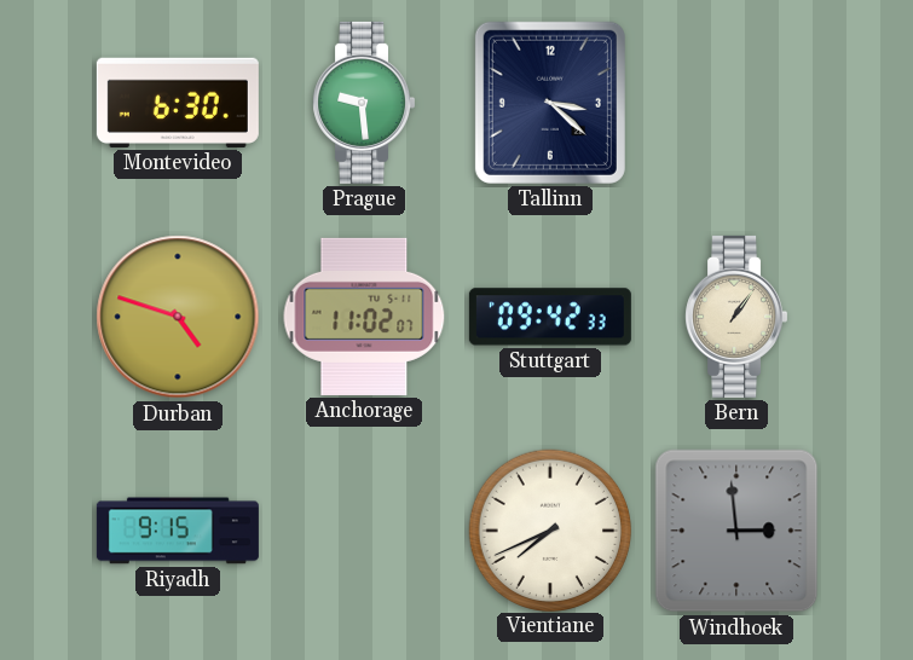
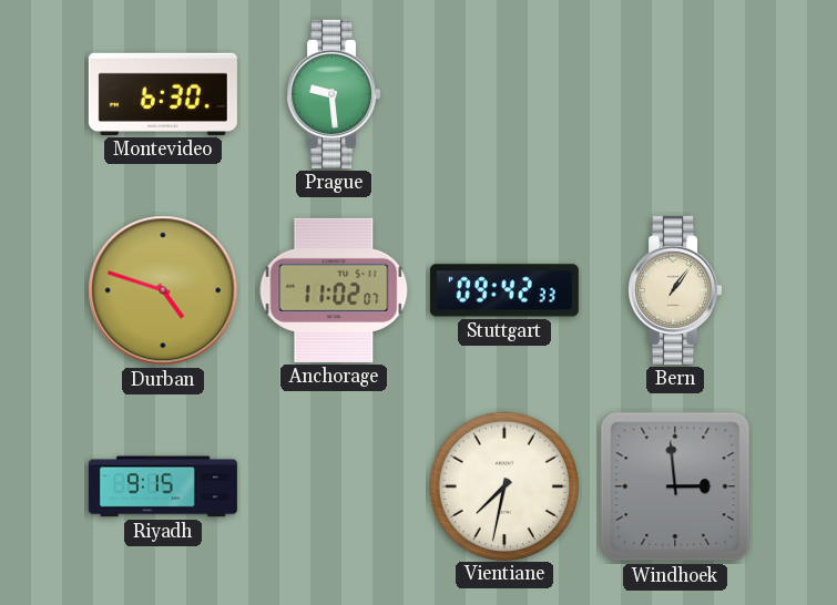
Tallinn: 3:22 -> none
Vientiane: 7:41 -> 7:32
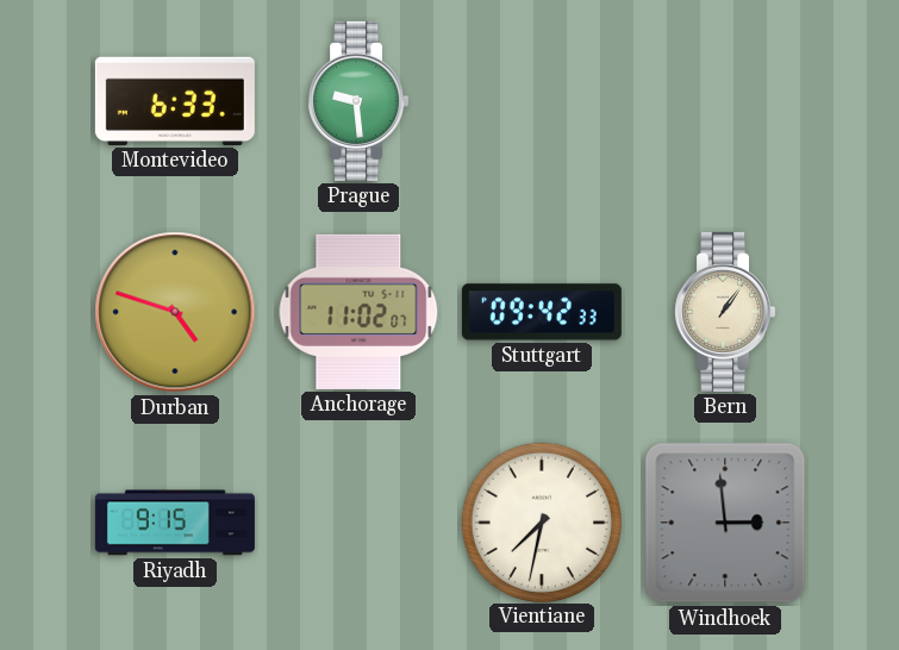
Montevideo: 6:30 -> 6:33
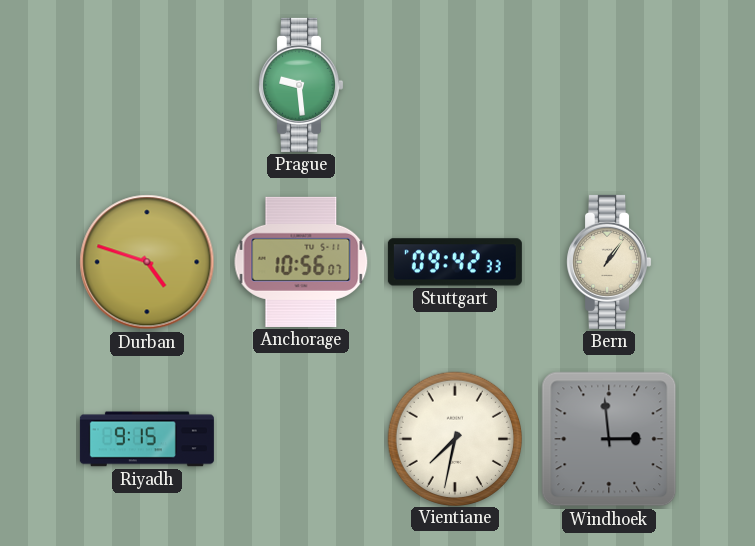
Montevideo: 6:33 -> none
Anchorage: 11:02 -> 10:56
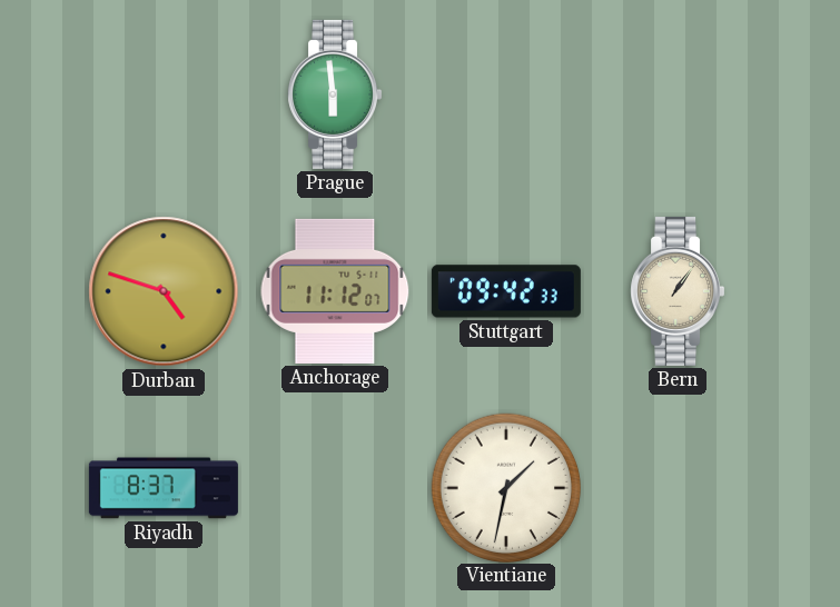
Prague: 9:29 -> 5:59
Anchorage: 10:56 -> 11:12
Riyadh: 9:15 -> 8:37
Vientiane: 7:32 -> 1:32
Windhoek: 2:59 -> none
